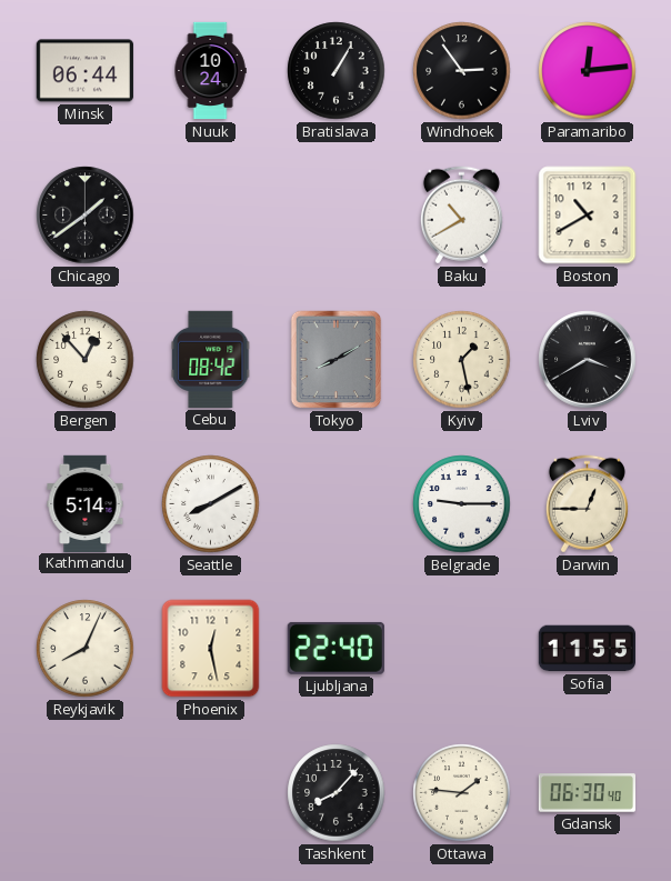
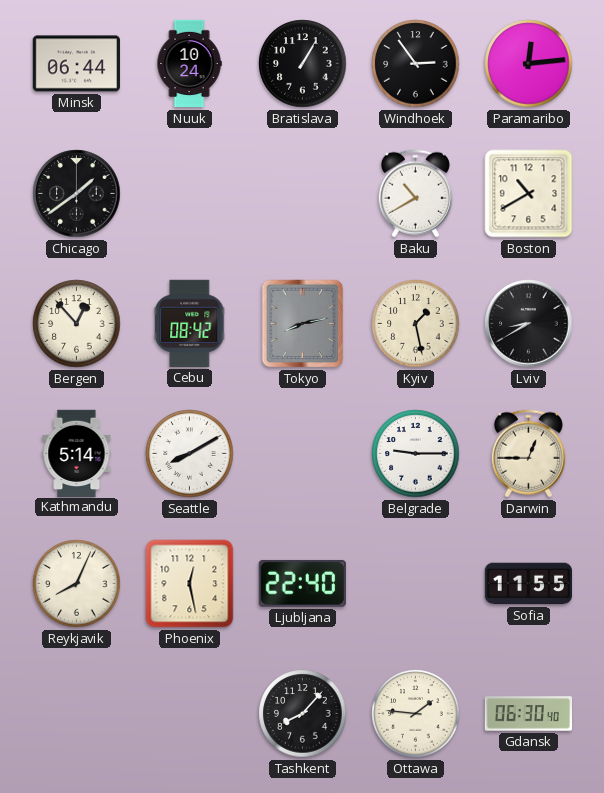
Tokyo: 8:10 -> 8:13
Lviv: 3:40 -> 8:40
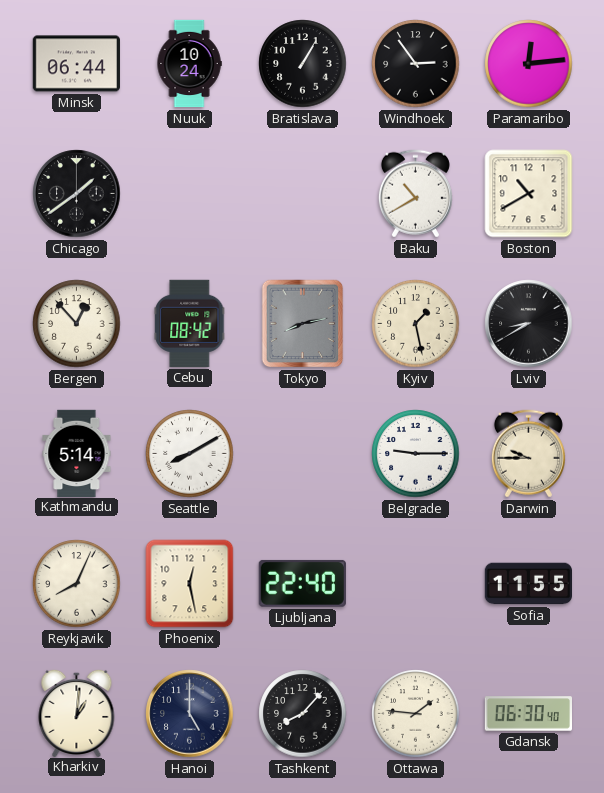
Darwin: 12:45 -> 9:45
Kharkiv: none -> 1:01
Hanoi: none -> 5:00
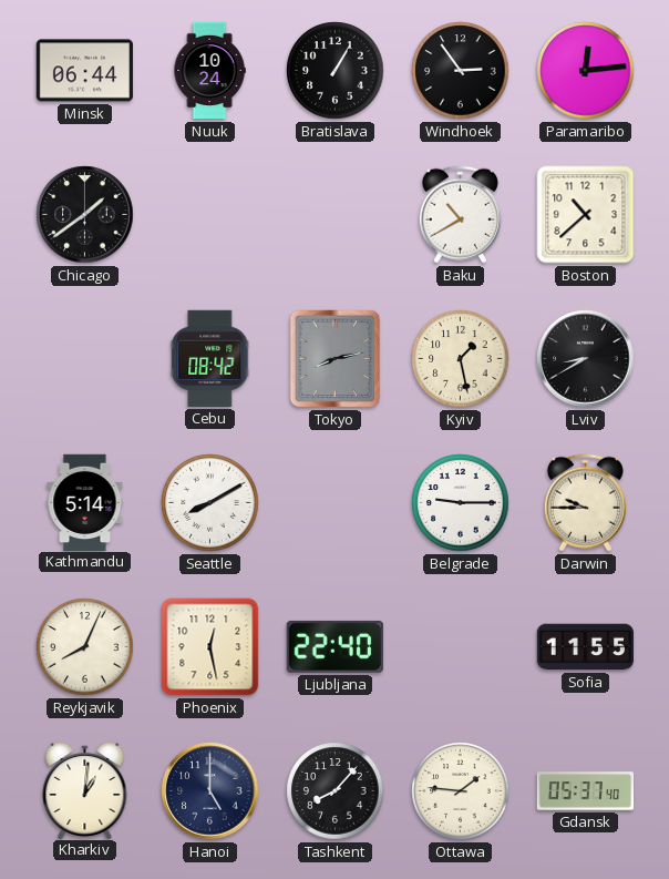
Boston: 10:40 -> 10:38
Bergen: 12:53 -> none
Gdansk: 06:30 -> 05:37
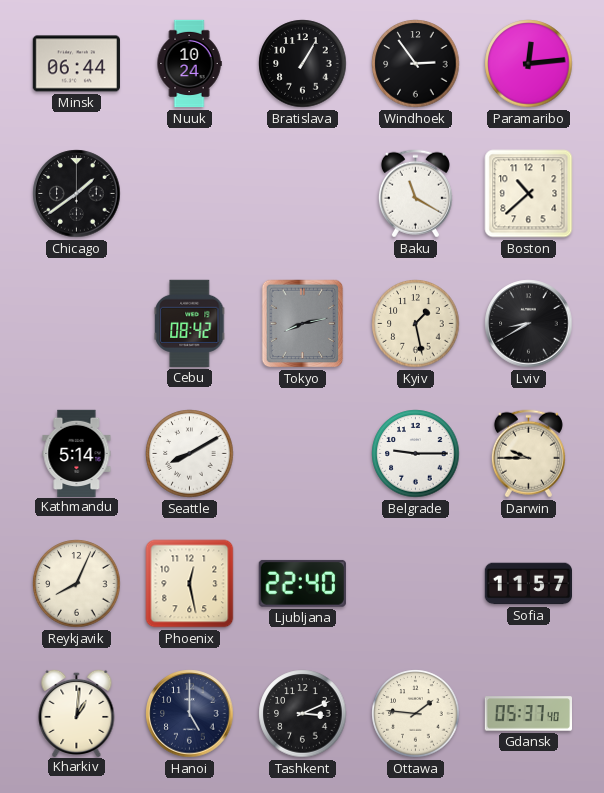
Baku: 10:40 -> 11:20
Sofia: 11:55 -> 11:57
Tashkent: 8:07 -> 3:11
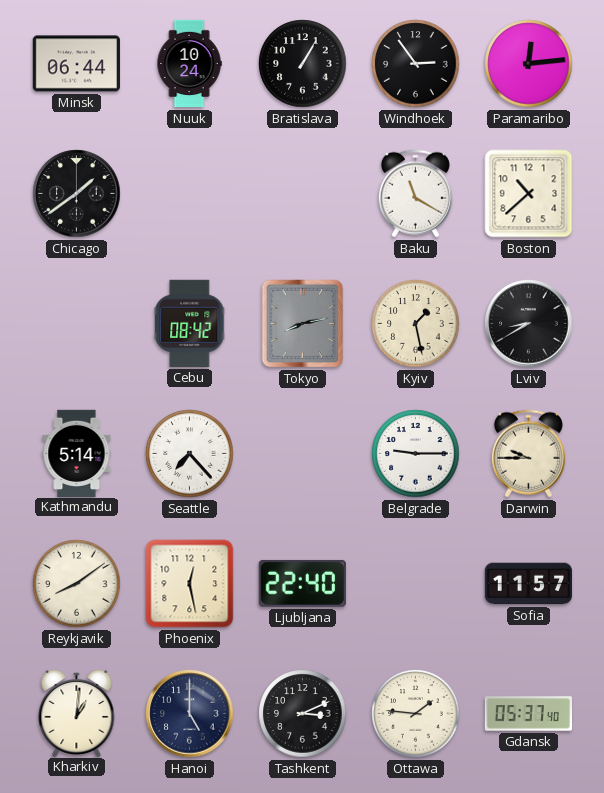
Seattle: 8:10 -> 7:23
Reykjavik: 8:04 -> 8:09
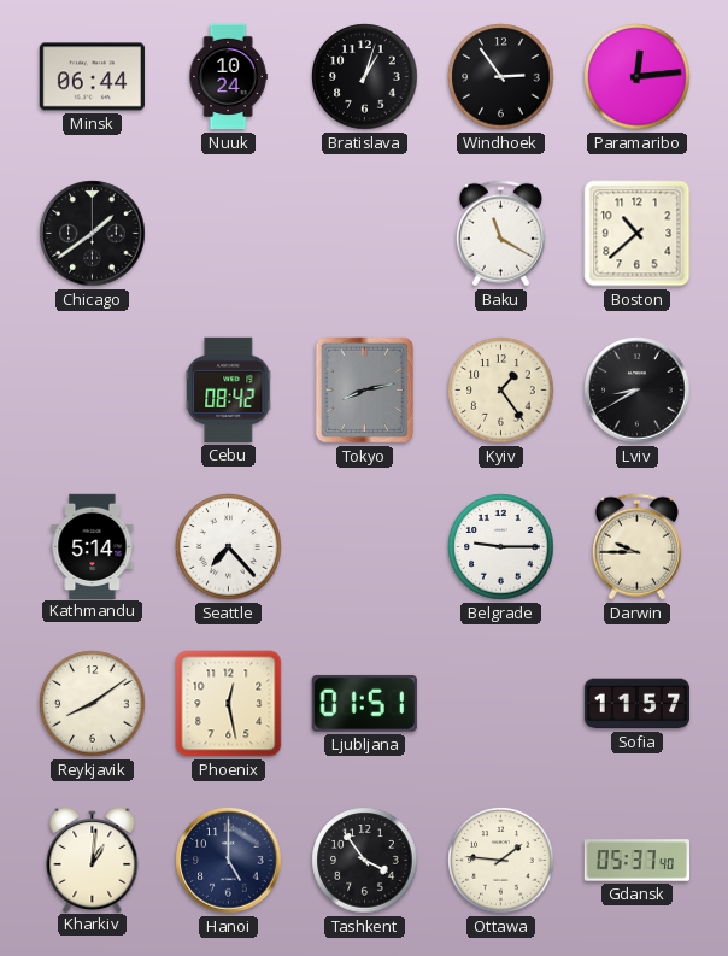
Bratislava: 1:05 -> 1:03
Kyiv: 1:28 -> 1:24
Ljubljana: 22:40 -> 01:51
Tashkent: 3:11 -> 3:54
